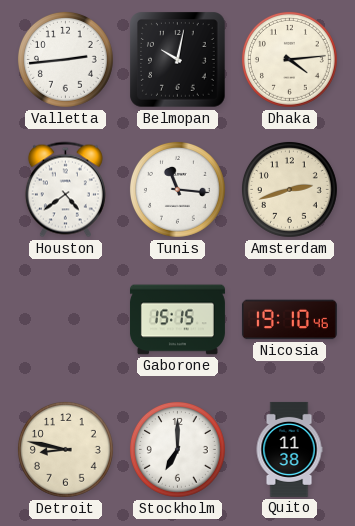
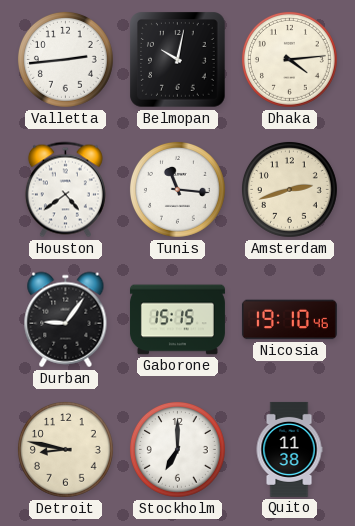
Durban: none -> 9:06
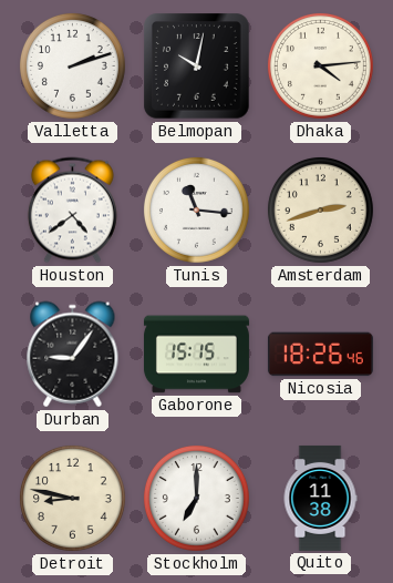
Valletta: 2:44 -> 2:12
Nicosia: 19:10 -> 18:26
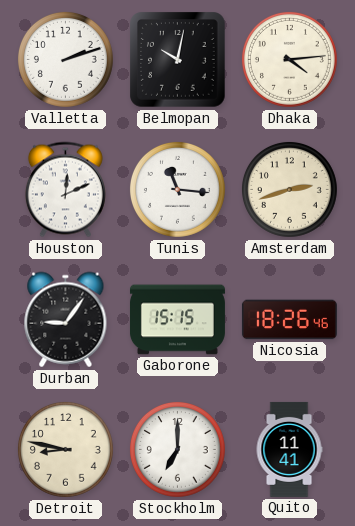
Houston: 4:39 -> 12:11
Quito: 11:38 -> 11:41
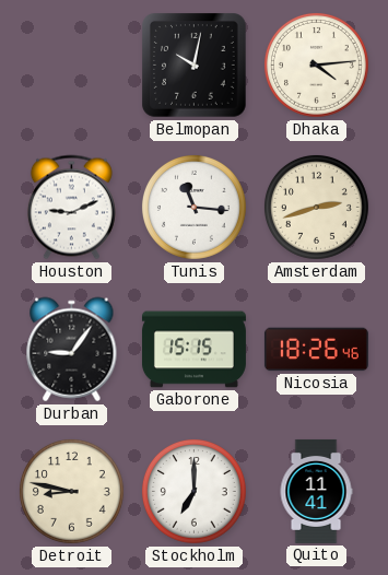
Valletta: 2:12 -> none
Houston: 12:11 -> 9:11
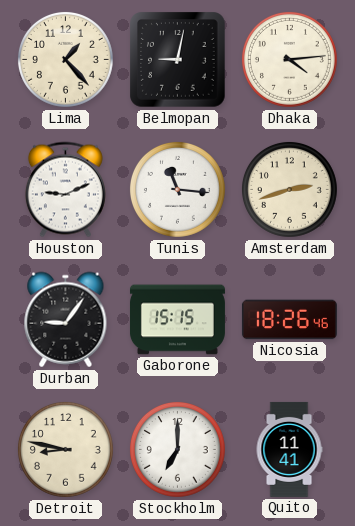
Lima: none -> 1:23
Belmopan: 10:02 -> 9:02
